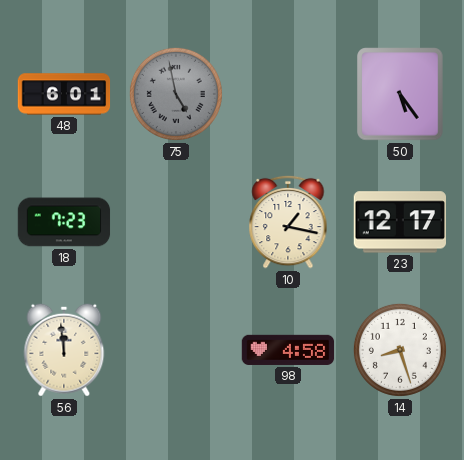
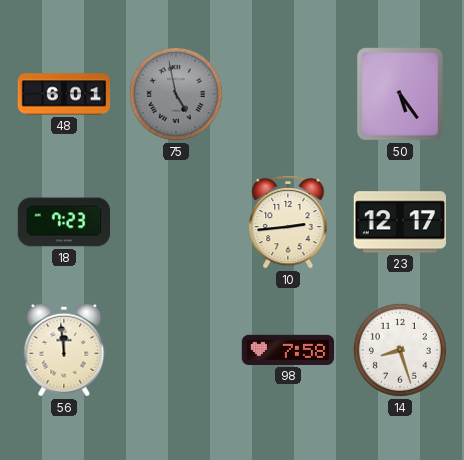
10: 1:17 -> 2:44
98: 4:58 -> 7:58
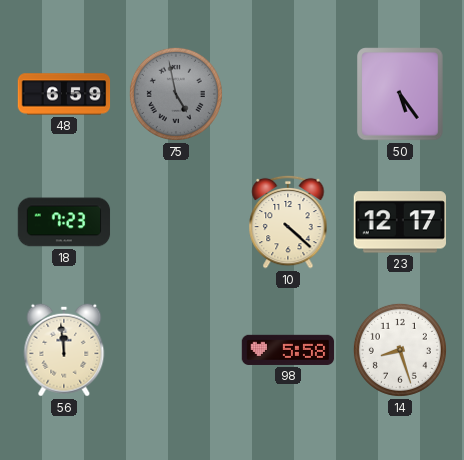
48: 6:01 -> 6:59
10: 2:44 -> 4:22
98: 7:58 -> 5:58
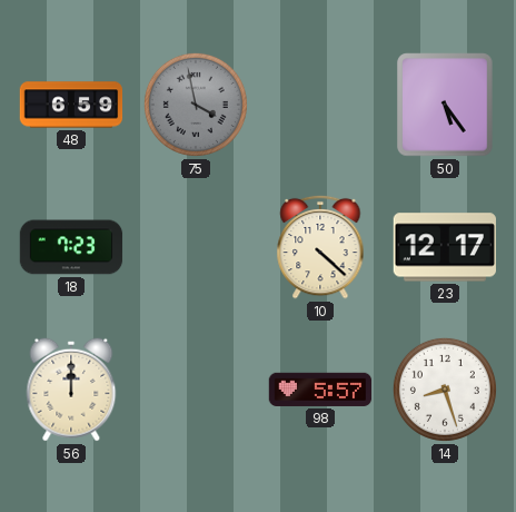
75: 4:58 -> 3:58
56: 11:59 -> 12:00
98: 5:58 -> 5:57
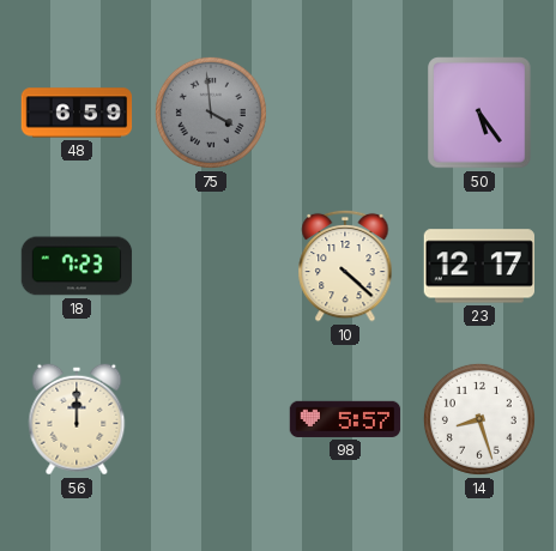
75: 3:58 -> 3:59
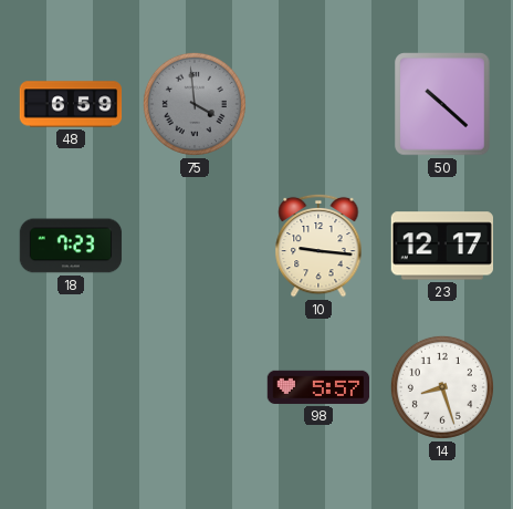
50: 5:24 -> 10:22
10: 4:22 -> 9:16
56: 12:00 -> none
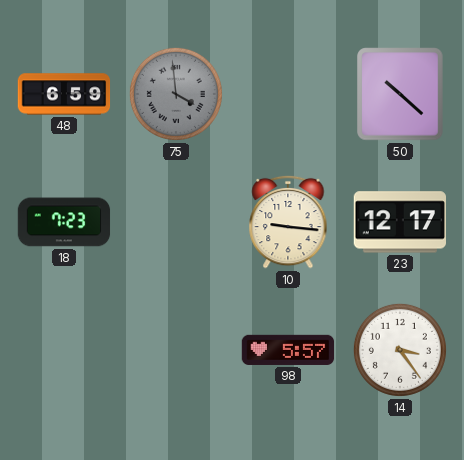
14: 8:27 -> 3:24
